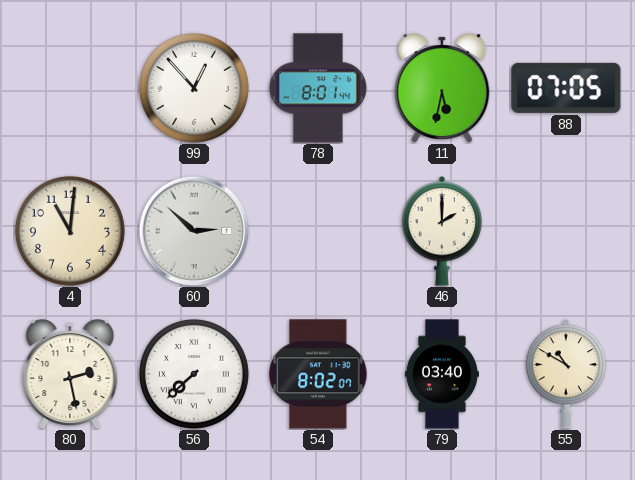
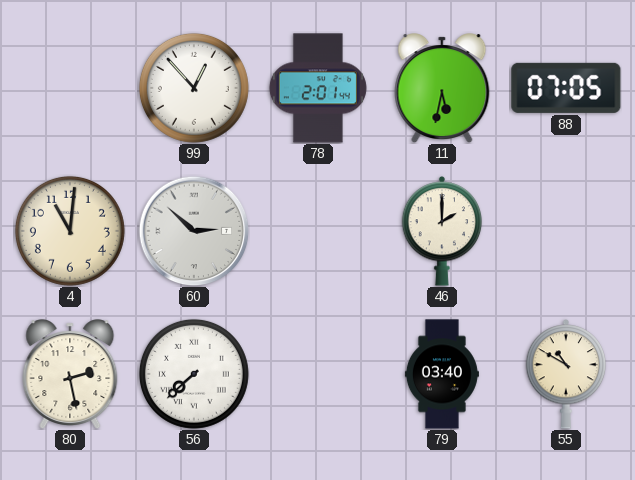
78: 8:01 -> 2:01
54: 8:02 -> none
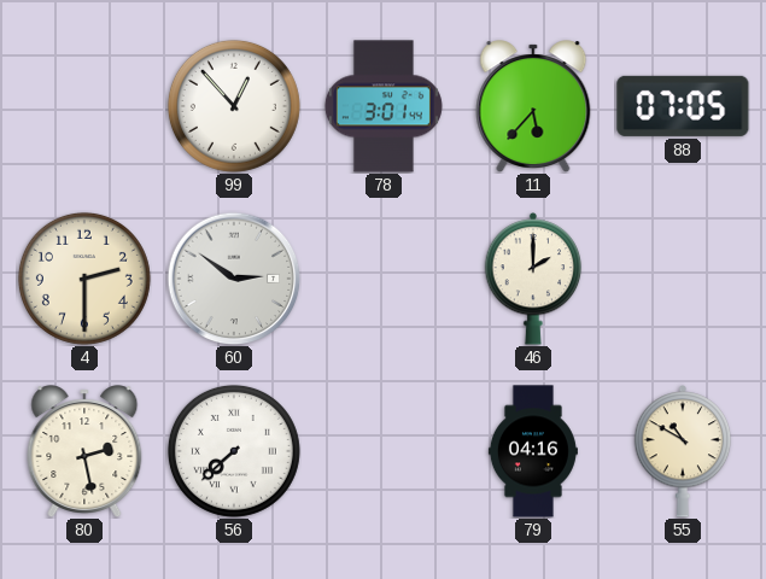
78: 2:01 -> 3:01
11: 5:32 -> 5:37
4: 11:01 -> 2:30
60: 2:52 -> 2:51
79: 03:40 -> 04:16
